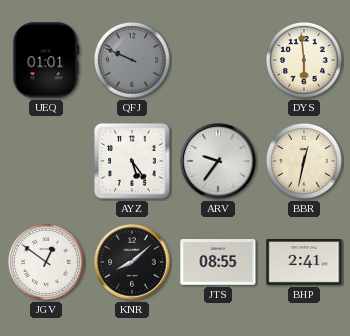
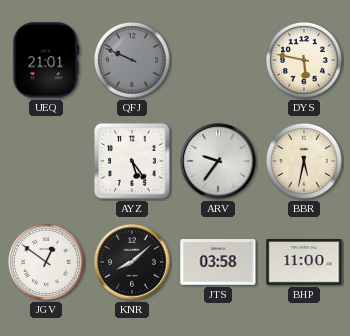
UEQ: 01:01 -> 21:01
DYS: 5:59 -> 5:47
BBR: 12:32 -> 5:32
JTS: 08:55 -> 03:58
BHP: 2:41 -> 11:00
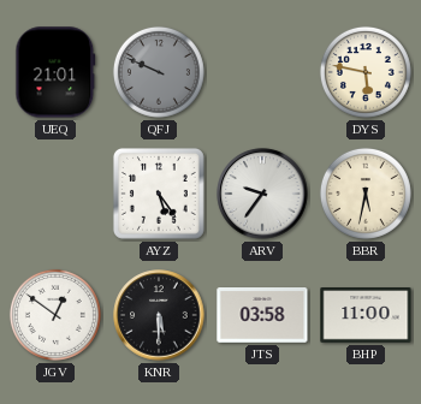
KNR: 8:08 -> 5:30
